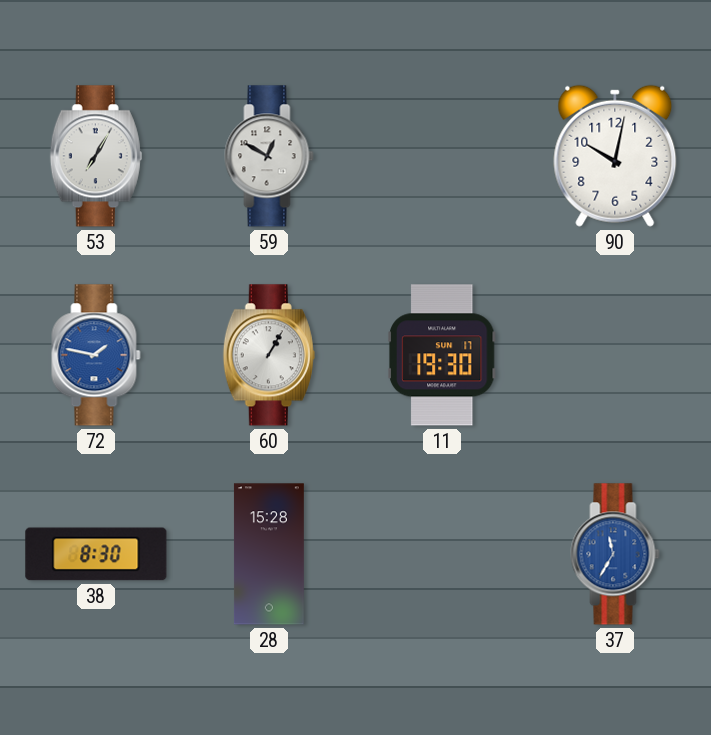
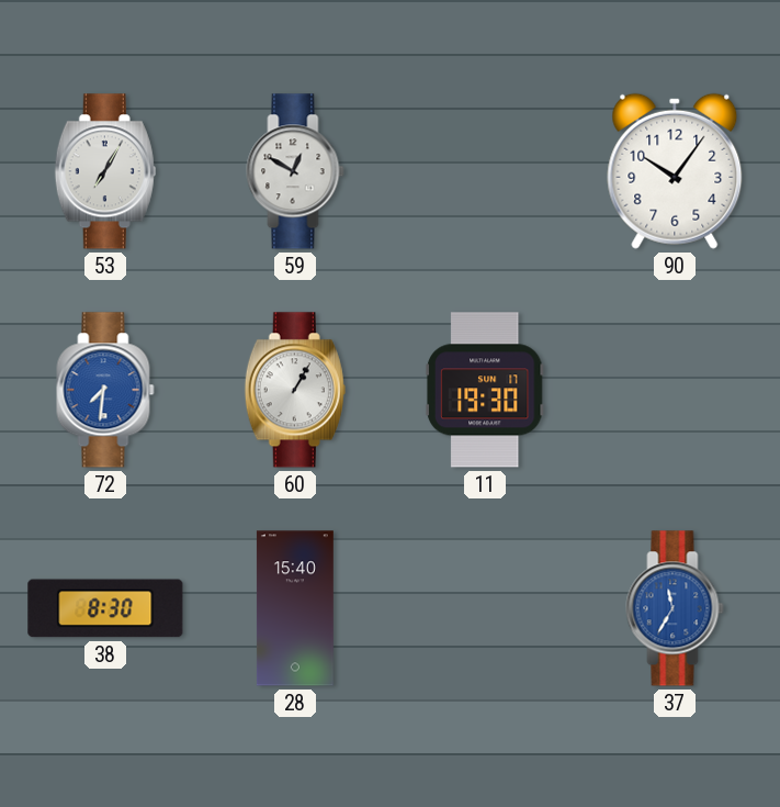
90: 10:02 -> 10:06
72: 1:47 -> 7:31
28: 15:28 -> 15:40
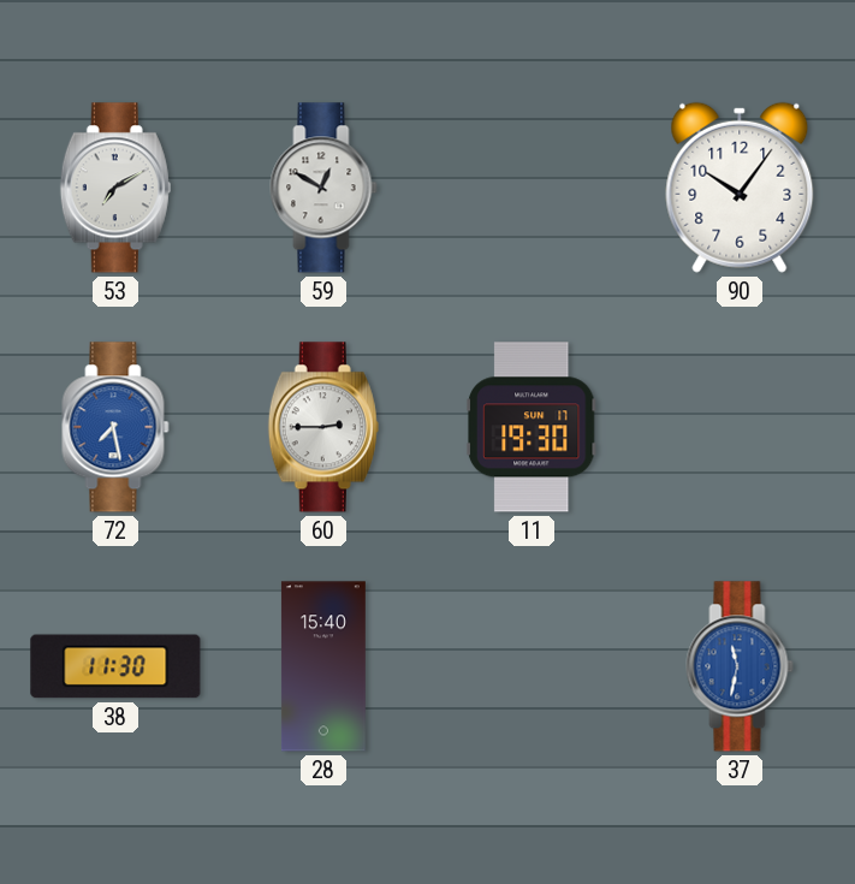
53: 7:05 -> 7:10
72: 7:31 -> 7:28
60: 1:05 -> 2:45
38: 8:30 -> 11:30
37: 11:35 -> 11:32
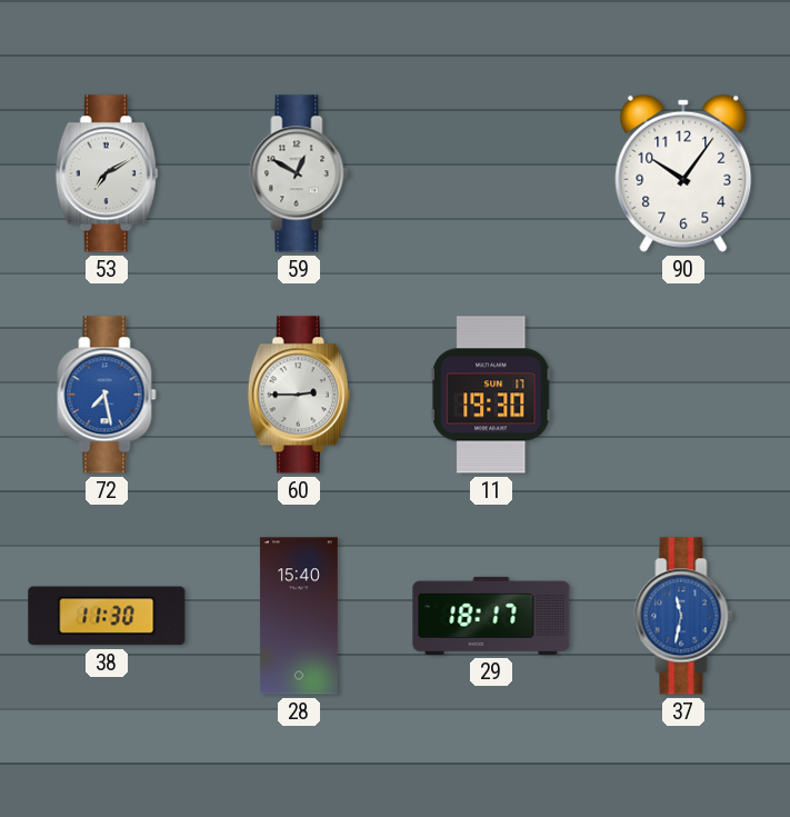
29: none -> 18:17
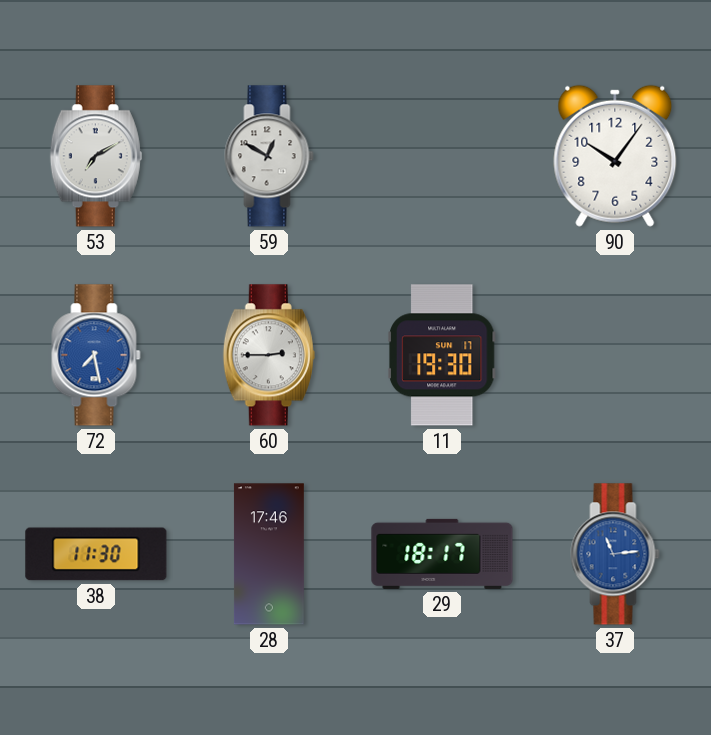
28: 15:40 -> 17:46
37: 11:32 -> 11:14
